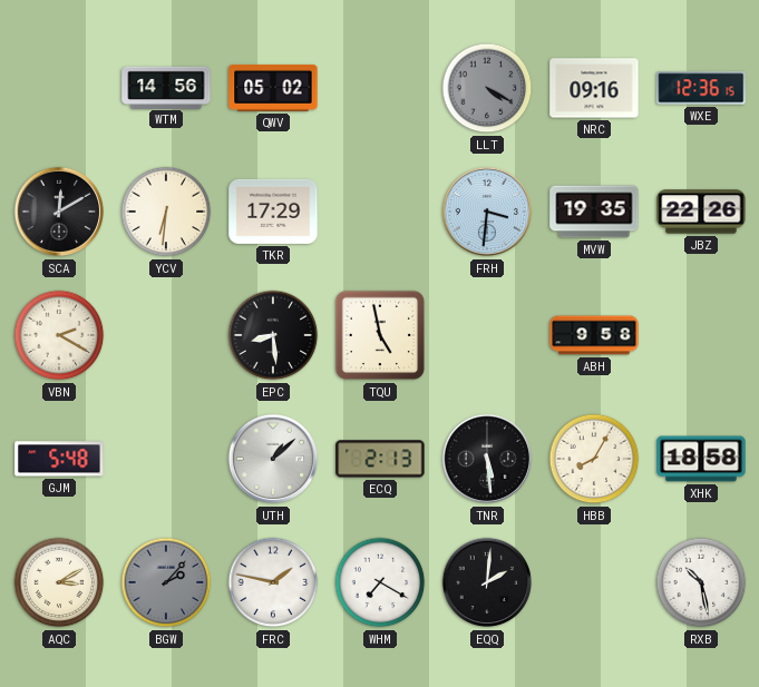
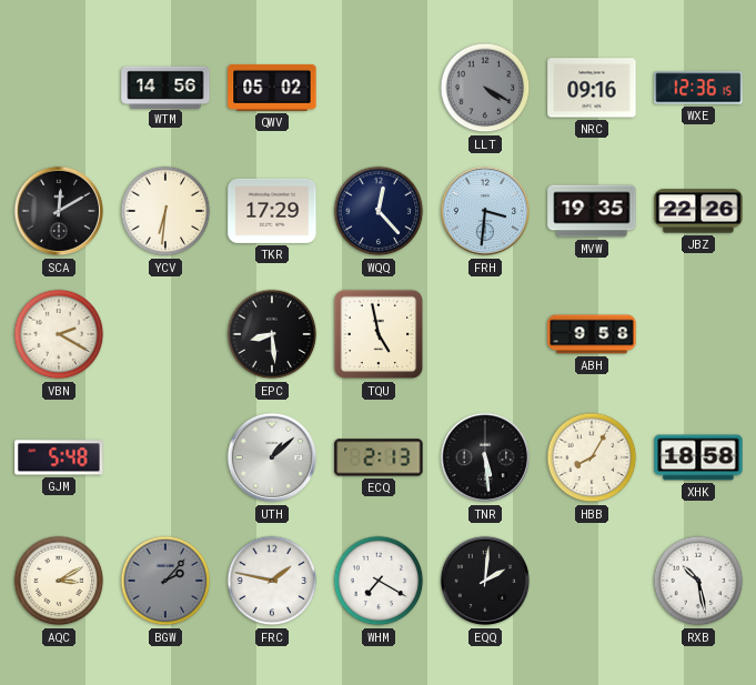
WQQ: none -> 12:23
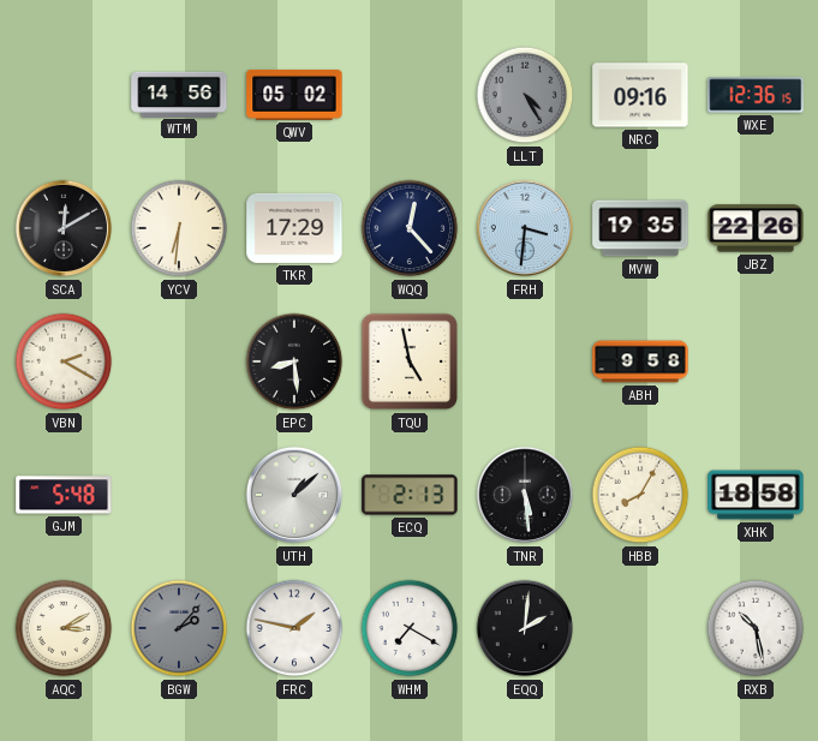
LLT: 4:20 -> 4:25
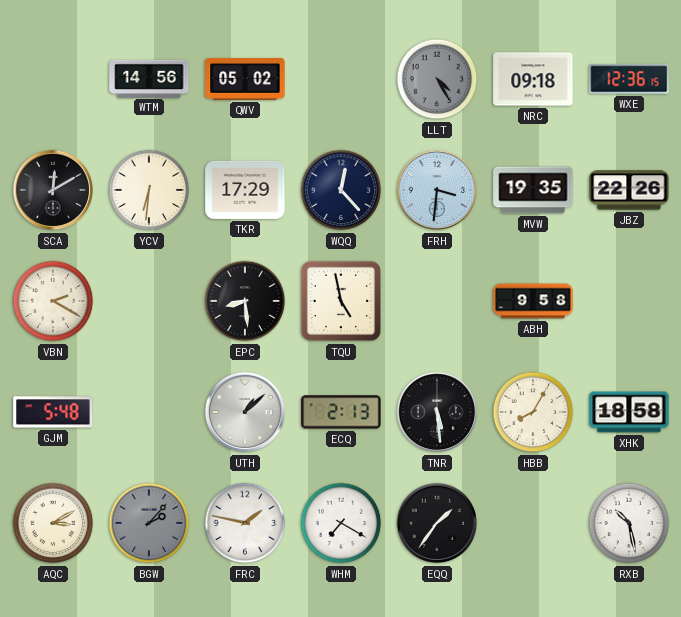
NRC: 09:16 -> 09:18
EQQ: 2:01 -> 1:36
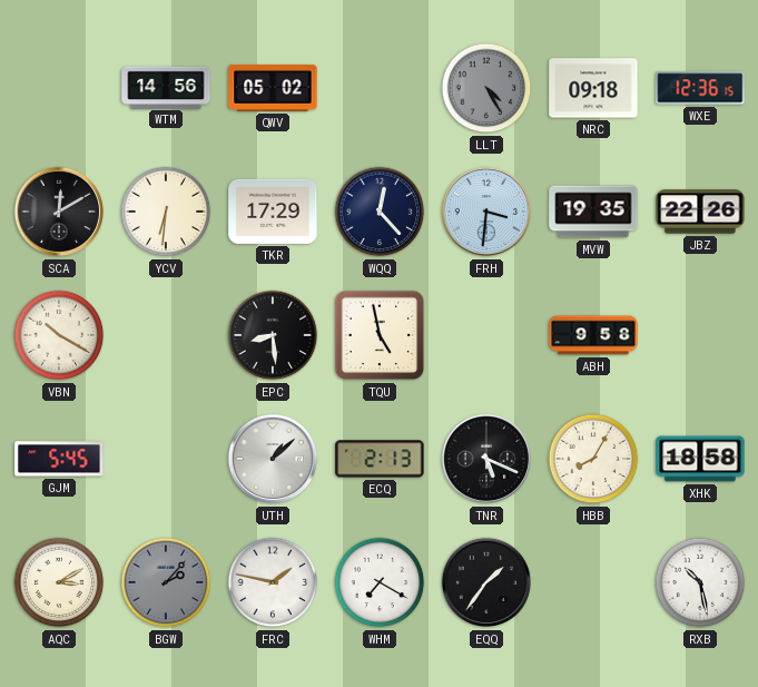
VBN: 2:20 -> 10:20
GJM: 5:48 -> 5:45
TNR: 5:29 -> 5:19
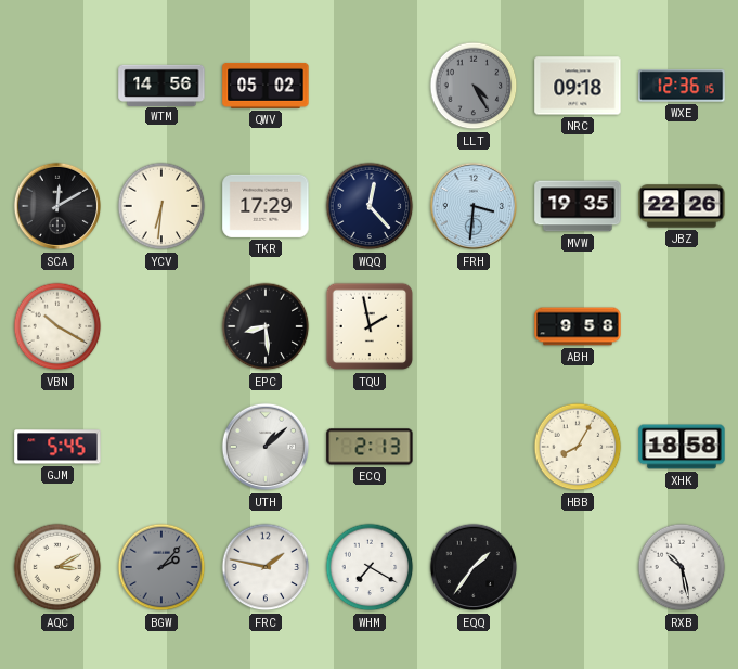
TQU: 4:58 -> 1:58
TNR: 5:19 -> none
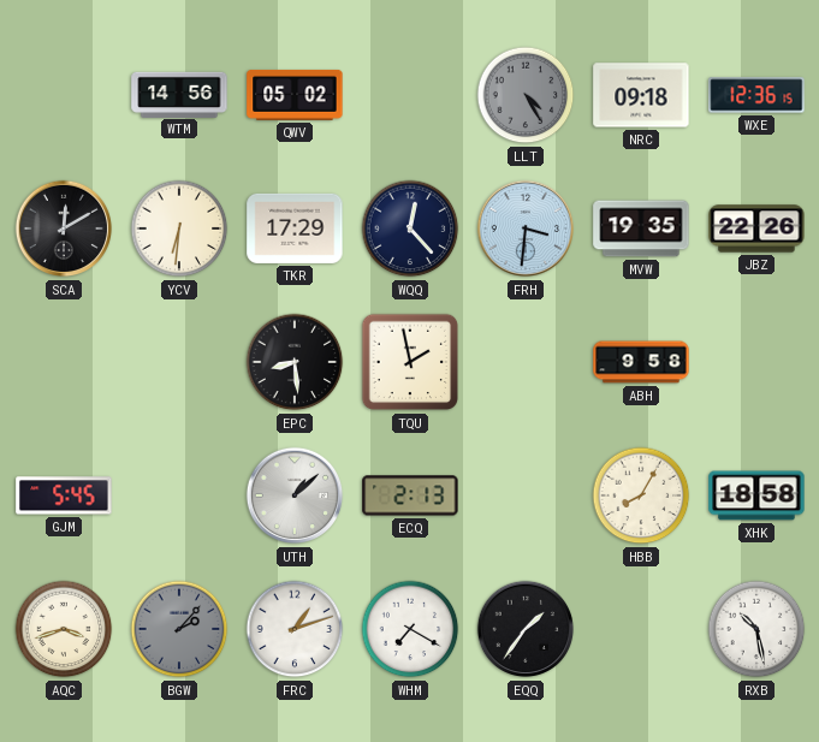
VBN: 10:20 -> none
AQC: 3:10 -> 3:42
FRC: 1:47 -> 1:12
